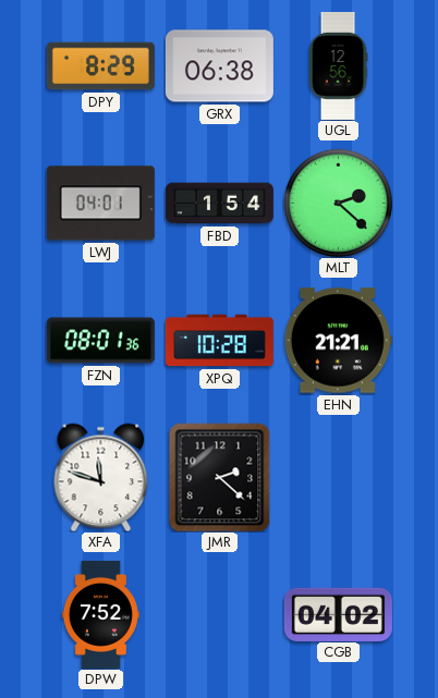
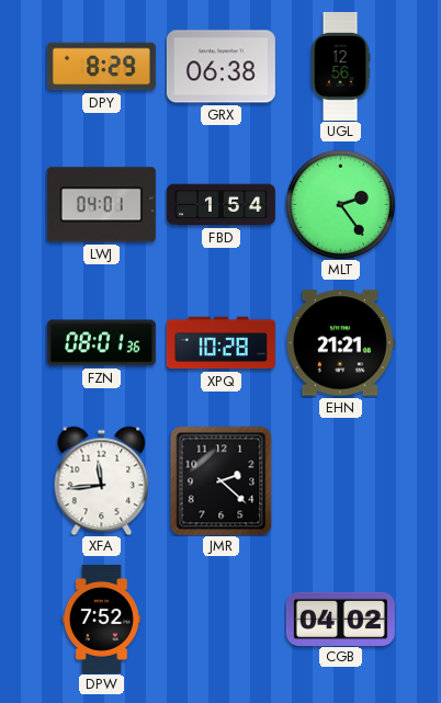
MLT: 2:22 -> 2:24
XFA: 11:48 -> 11:44
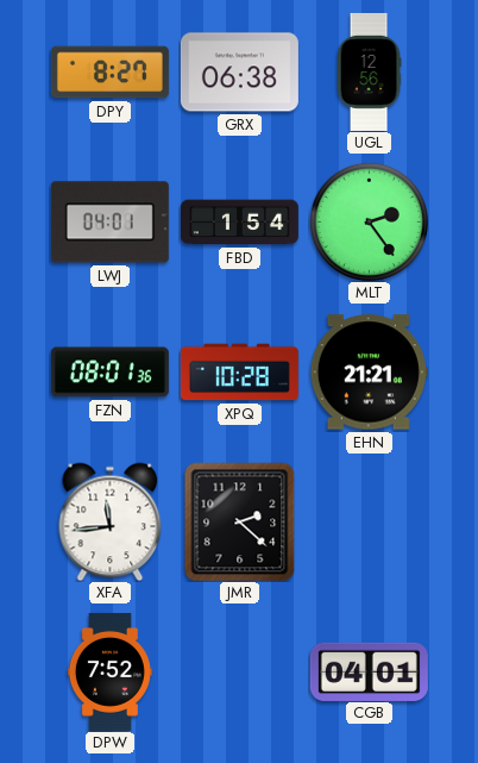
DPY: 8:29 -> 8:27
CGB: 04:02 -> 04:01
